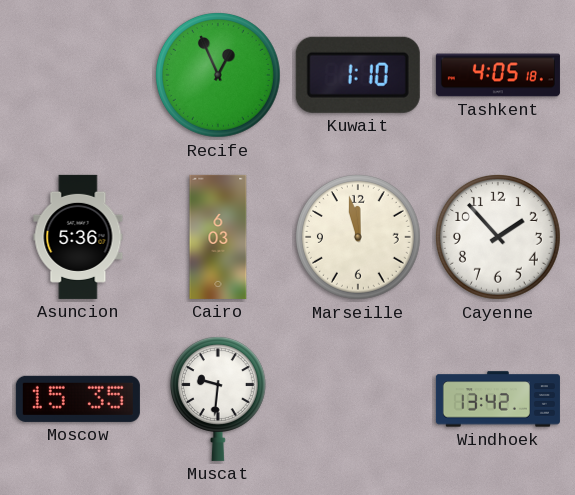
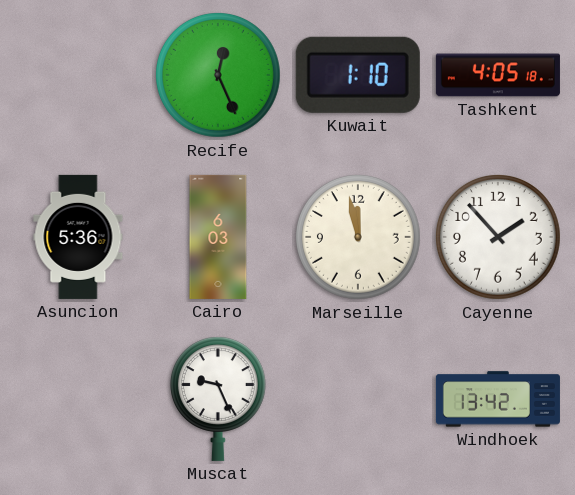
Recife: 12:56 -> 12:26
Moscow: 15:35 -> none
Muscat: 9:31 -> 9:26
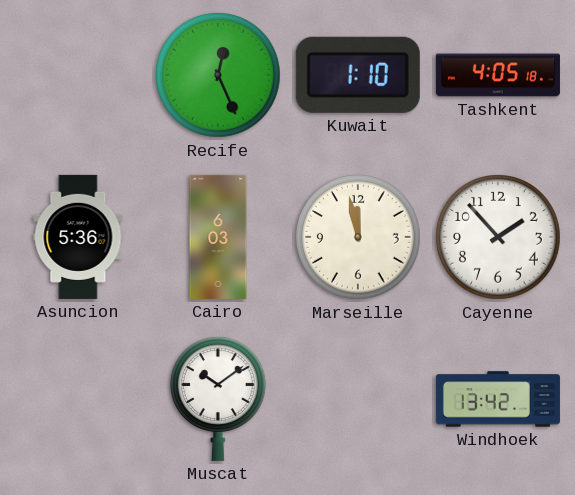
Muscat: 9:26 -> 10:09
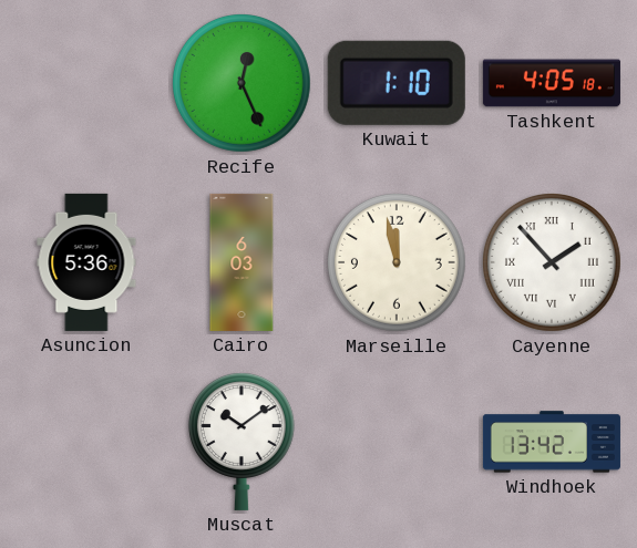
Cayenne numerals: Arabic -> Roman
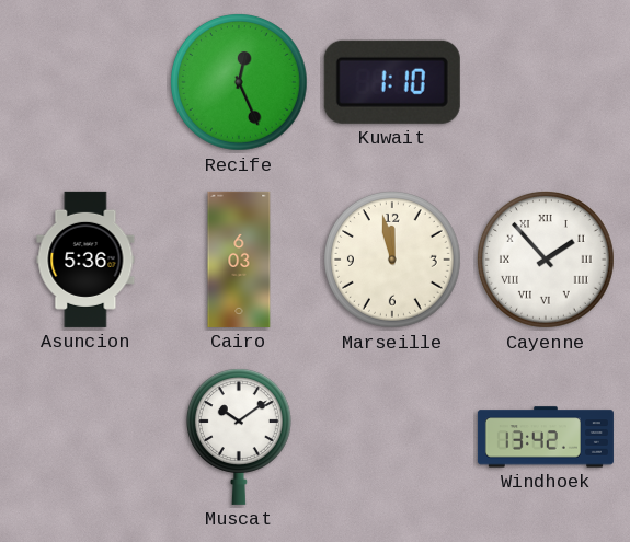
Tashkent: 4:05 -> none
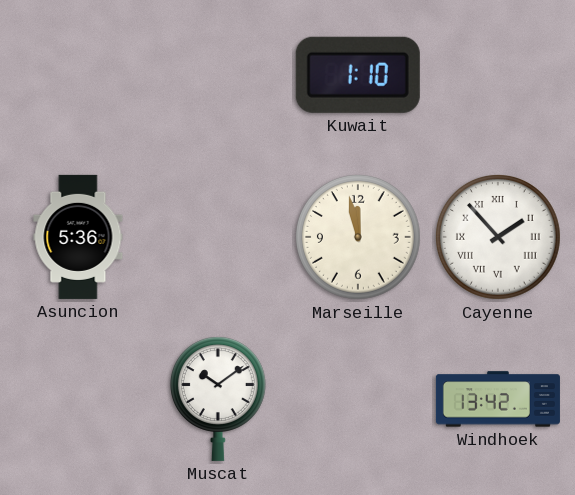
Recife: 12:26 -> none
Cairo: 6:03 -> none
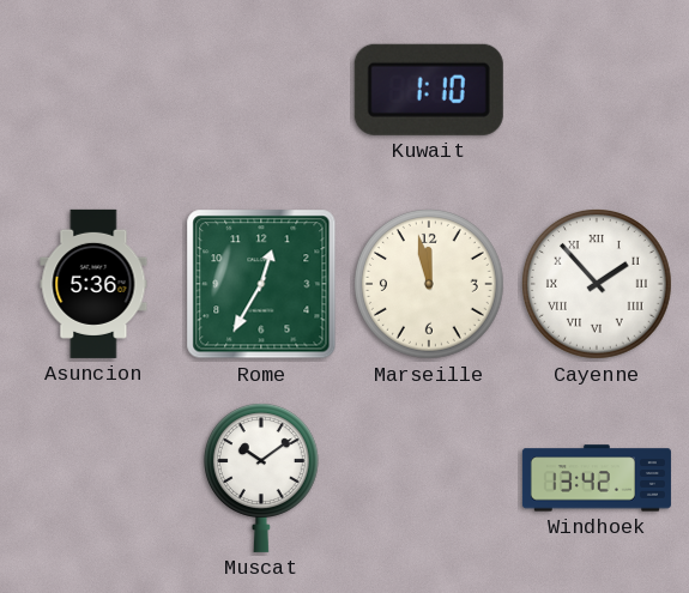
Rome: none -> 12:35
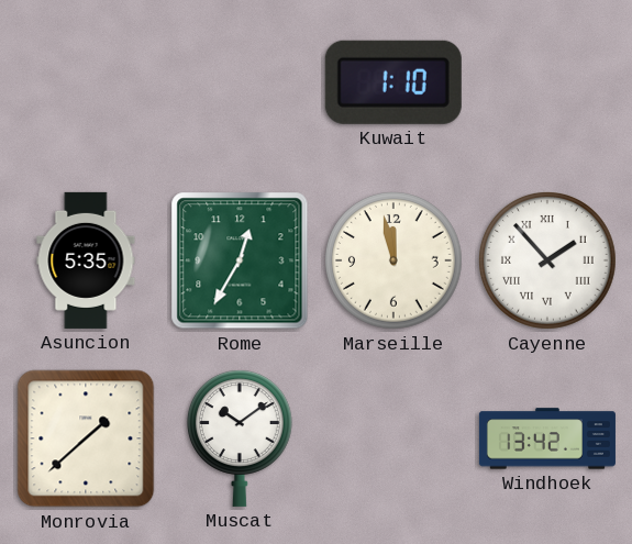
Asuncion: 5:36 -> 5:35
Monrovia: none -> 1:38
